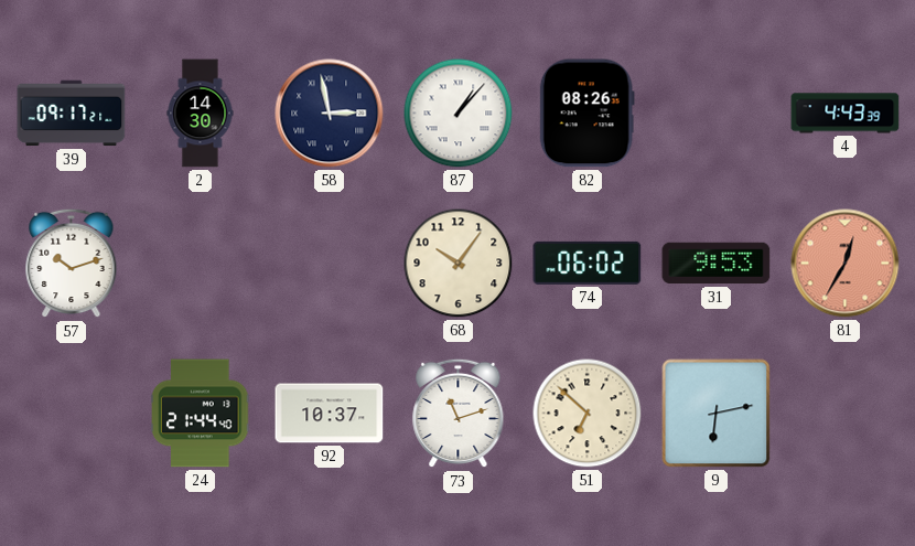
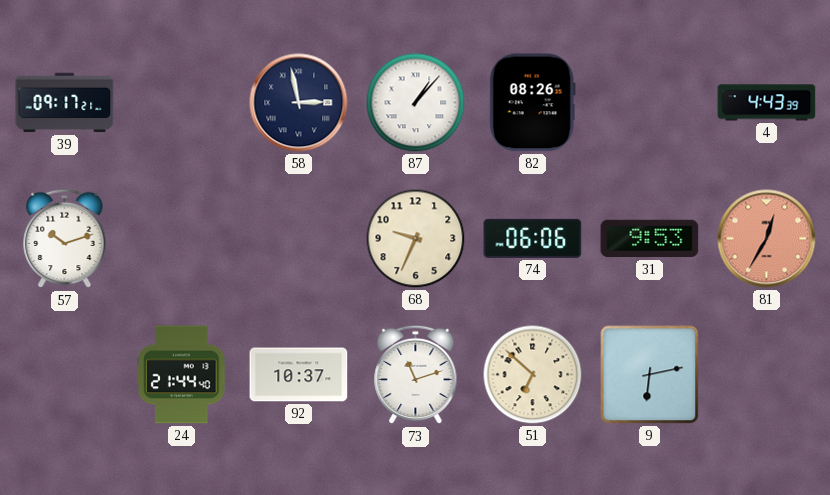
2: 14:30 -> none
68: 10:06 -> 9:34
74: 06:02 -> 06:06
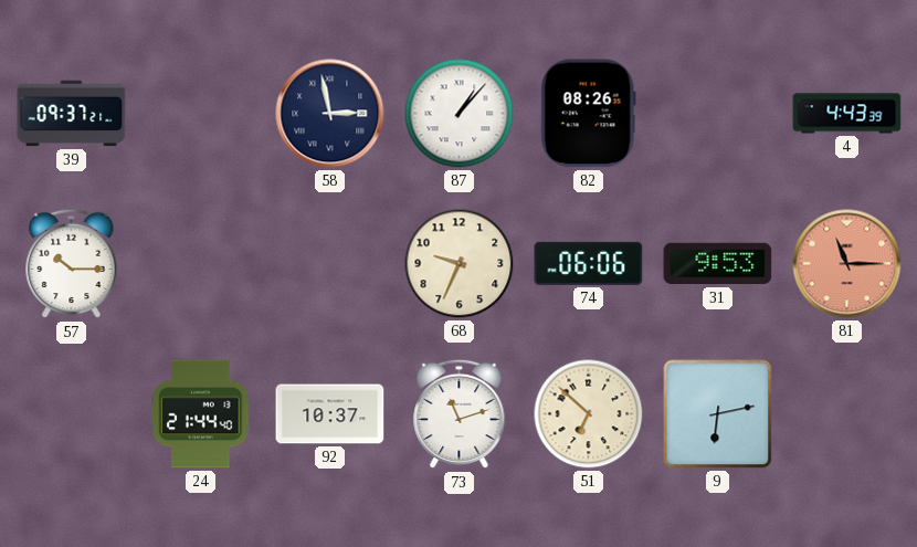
39: 09:17 -> 09:37
57: 10:12 -> 10:15
81: 12:35 -> 11:15
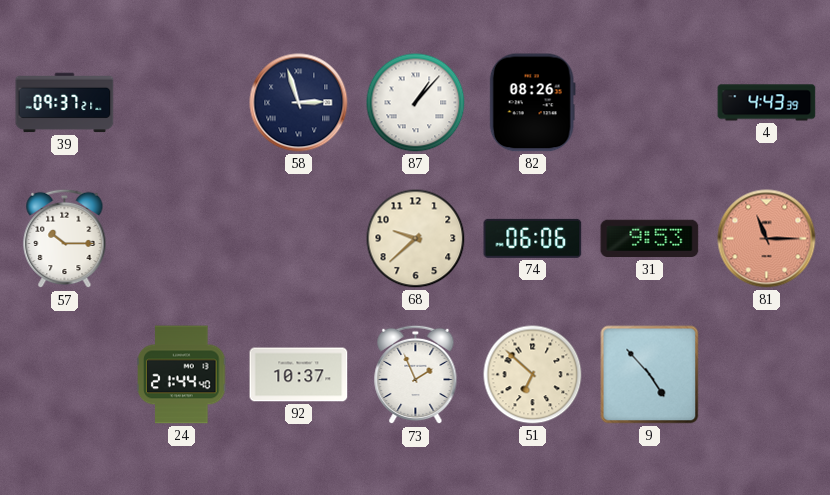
58: 2:58 -> 2:57
68: 9:34 -> 9:38
73: 11:12 -> 1:56
9: 6:13 -> 4:53
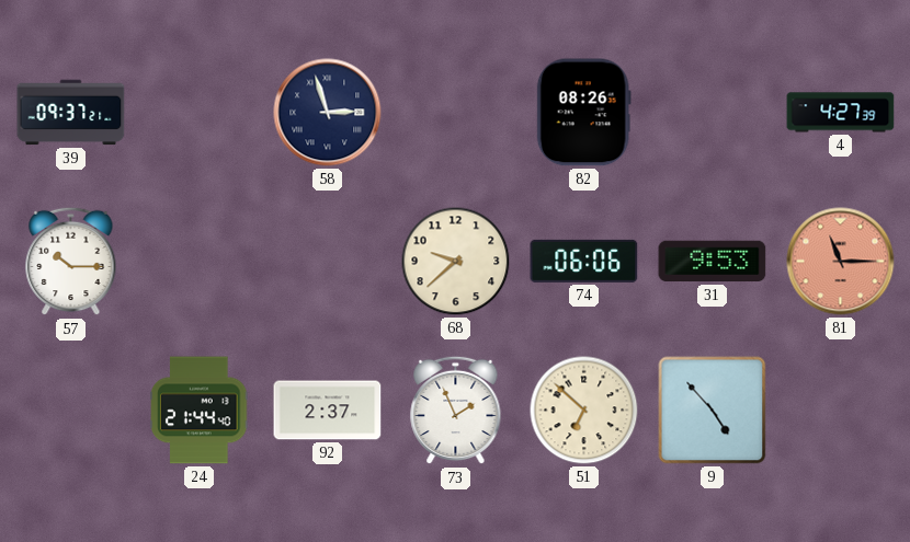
87: 1:07 -> none
4: 4:43 -> 4:27
92: 10:37 -> 2:37
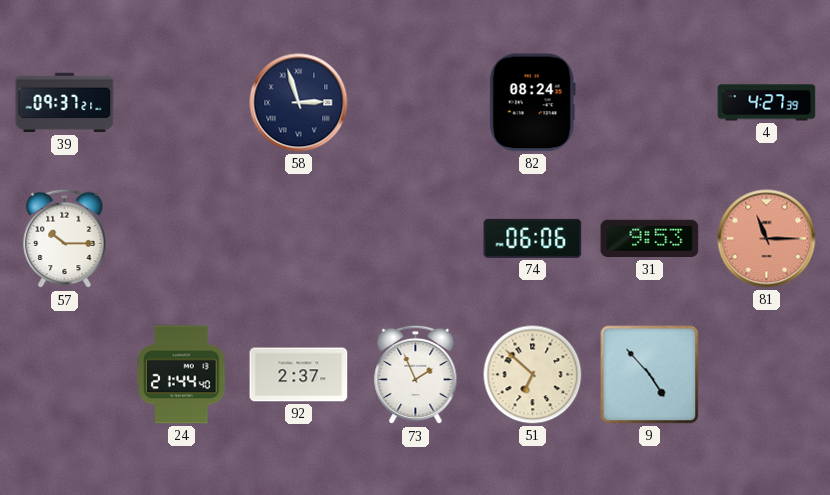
82: 08:26 -> 08:24
68: 9:38 -> none
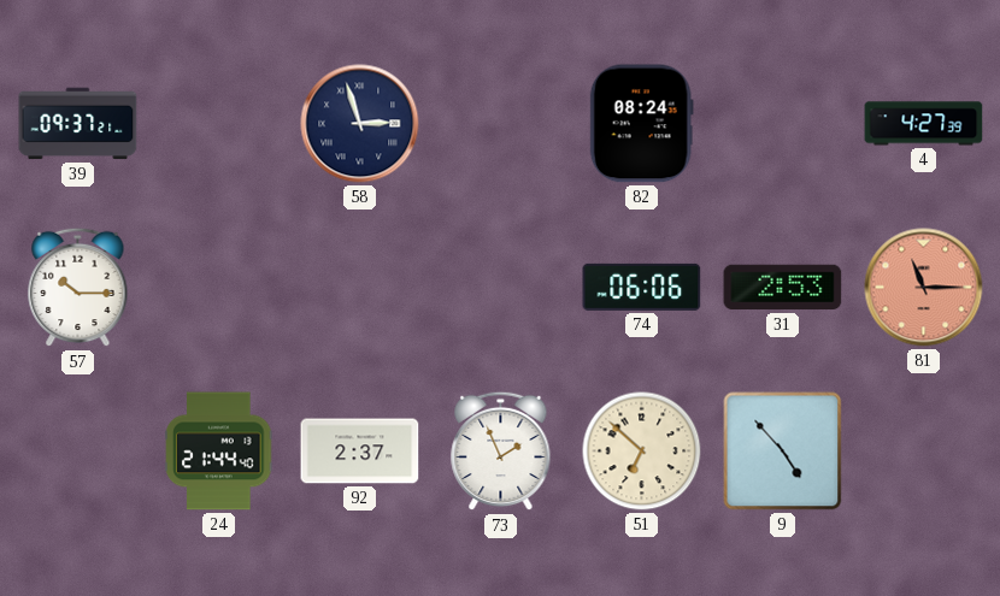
31: 9:53 -> 2:53
